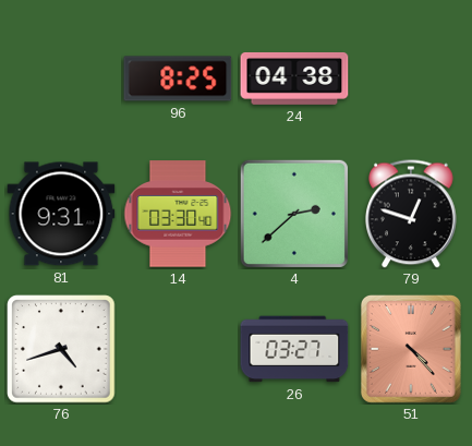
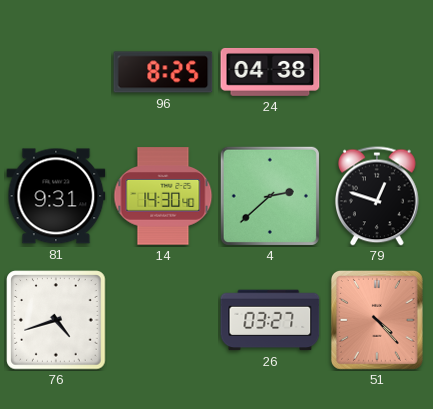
14: 03:30 -> 14:30
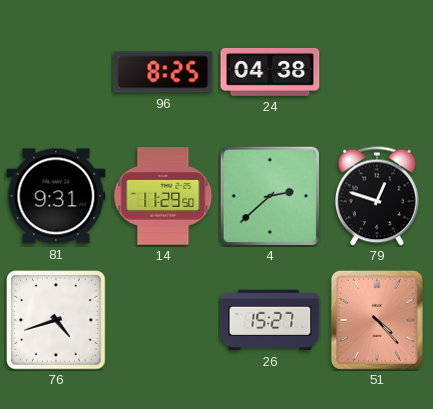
14: 14:30 -> 11:29
26: 03:27 -> 15:27
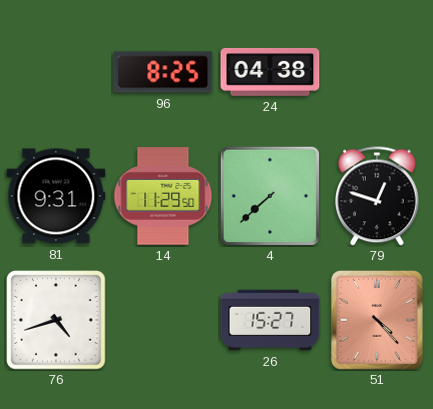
4: 2:38 -> 7:38
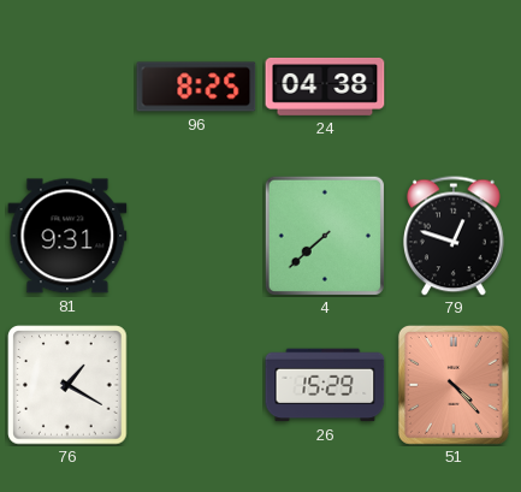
14: 11:29 -> none
76: 4:42 -> 1:20
26: 15:27 -> 15:29
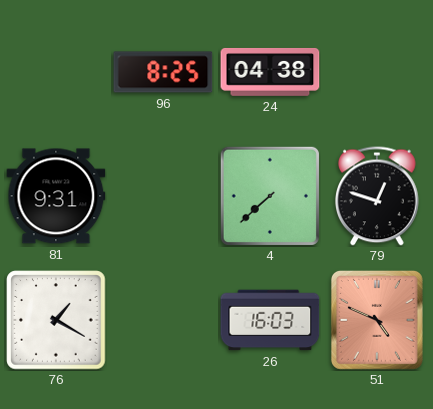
26: 15:29 -> 16:03
51: 4:23 -> 4:49
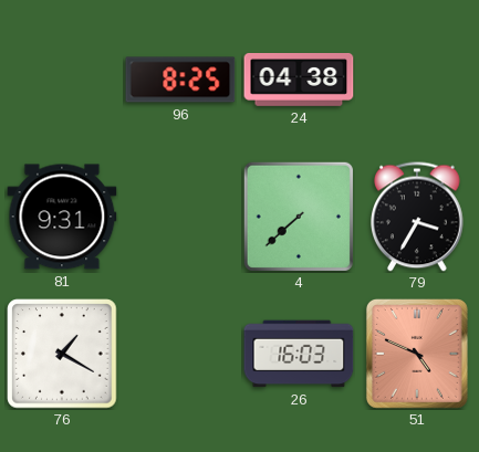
79: 12:48 -> 3:35
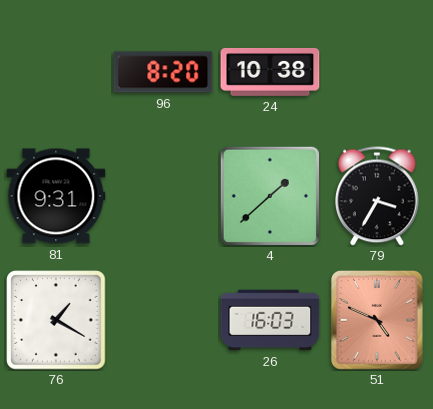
96: 8:25 -> 8:20
24: 04:38 -> 10:38
4: 7:38 -> 1:38
